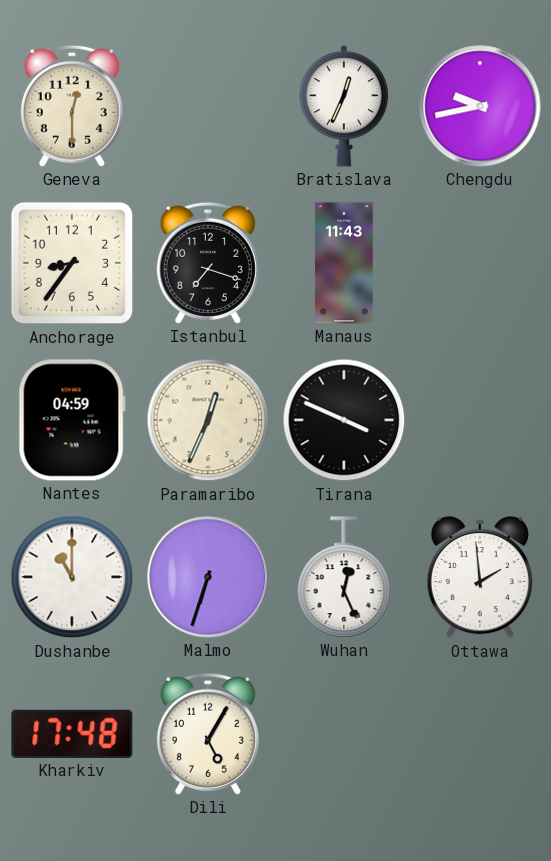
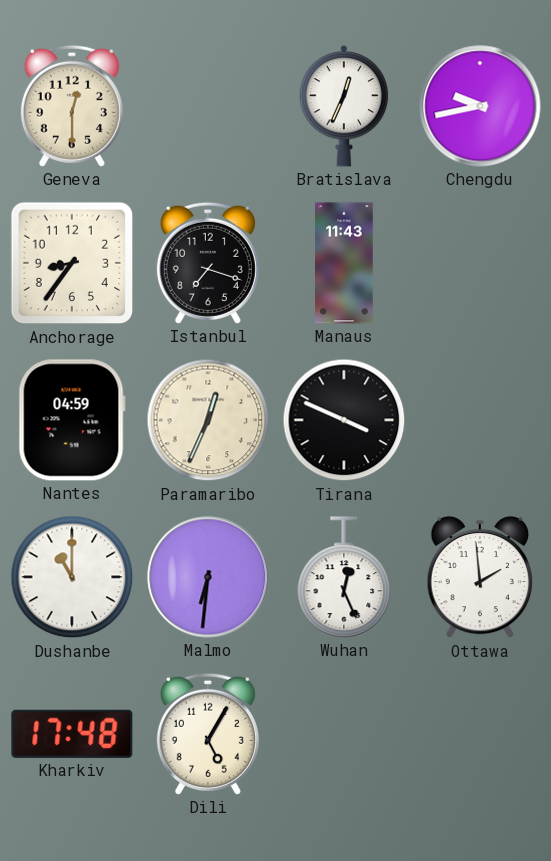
Malmo: 6:33 -> 6:31
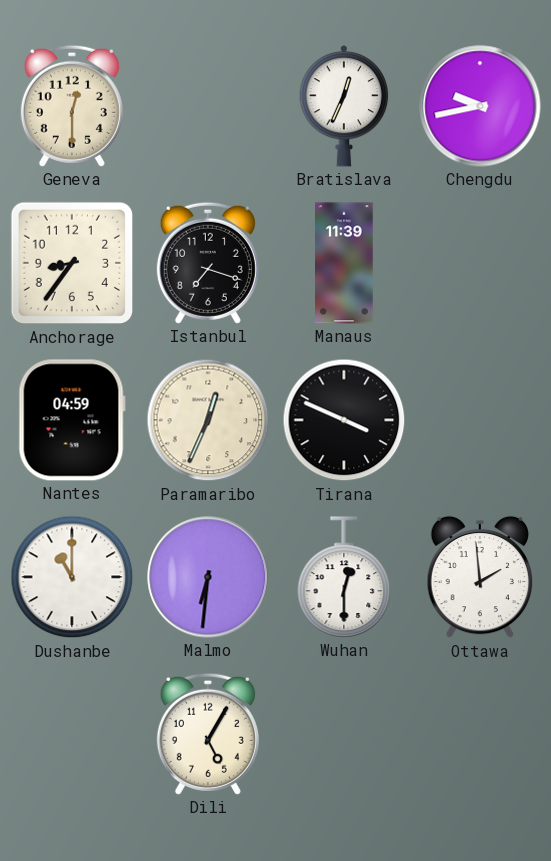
Manaus: 11:43 -> 11:39
Wuhan: 12:26 -> 12:30
Kharkiv: 17:48 -> none
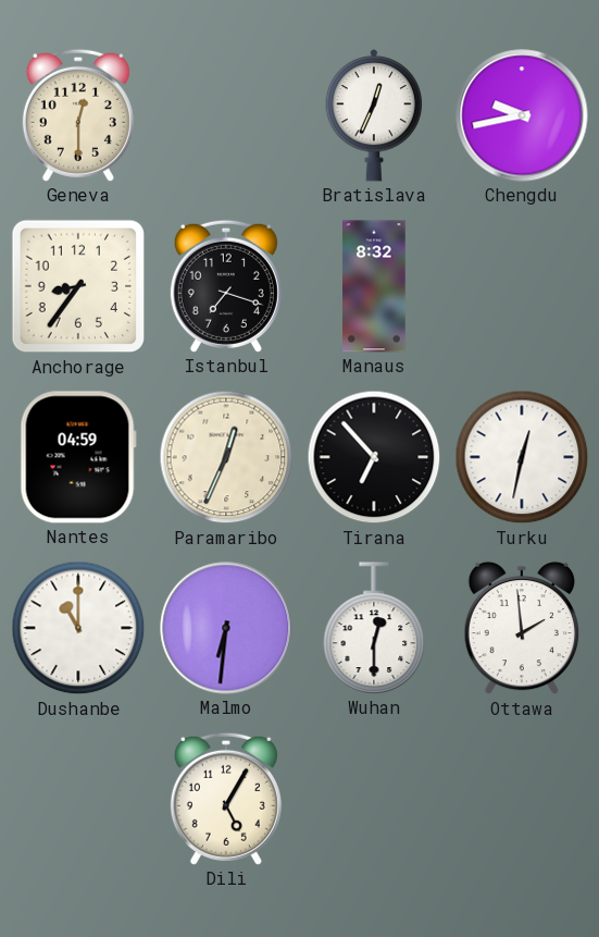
Manaus: 11:39 -> 8:32
Tirana: 3:49 -> 6:53
Turku: none -> 12:32
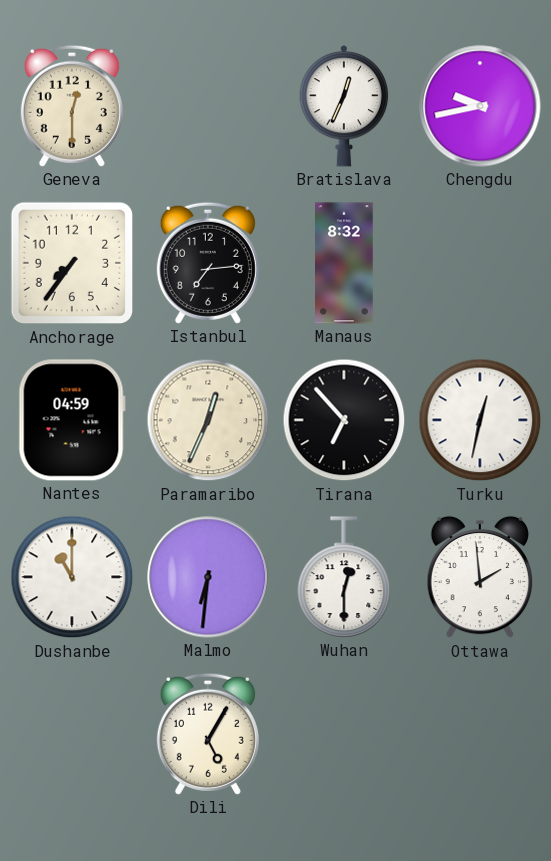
Anchorage: 8:36 -> 7:36
Istanbul: 7:18 -> 7:14
